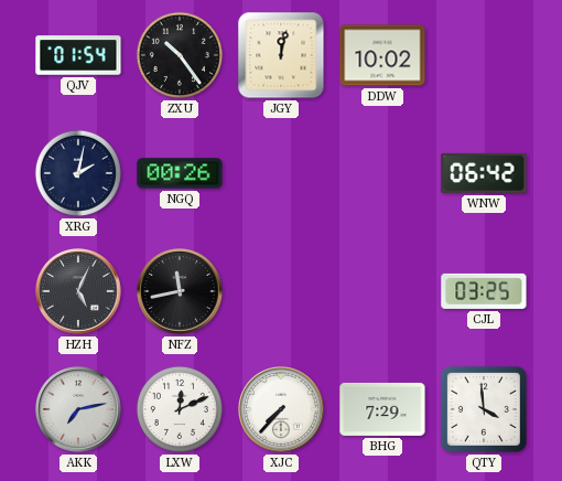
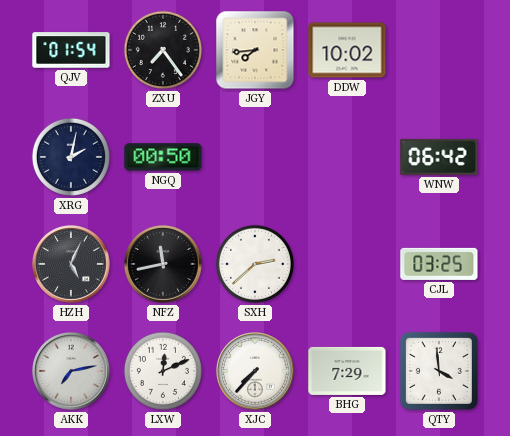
ZXU: 10:24 -> 7:24
JGY: 12:02 -> 7:44
NGQ: 00:26 -> 00:50
SXH: none -> 2:38
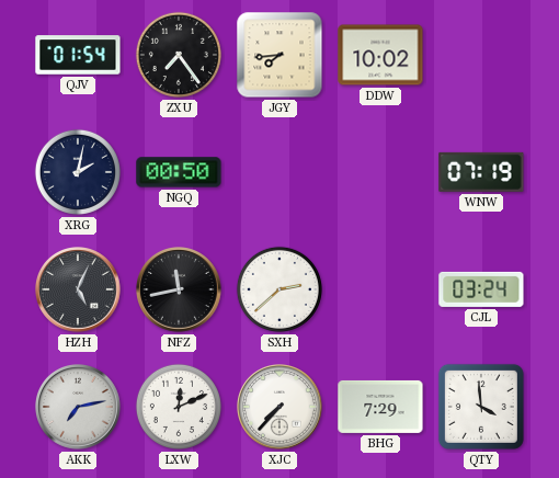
WNW: 06:42 -> 07:19
CJL: 03:25 -> 03:24
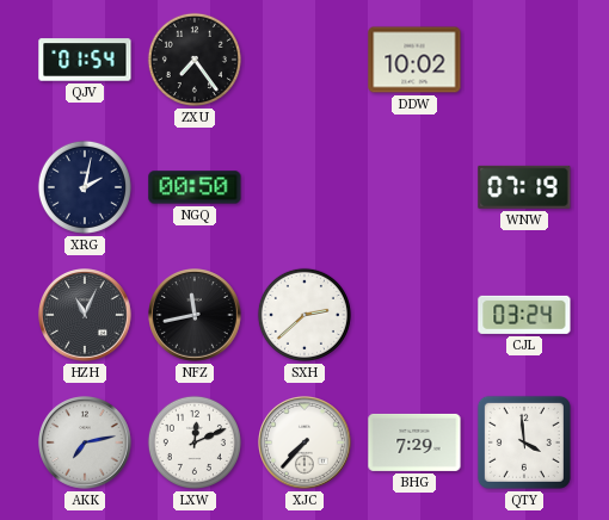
JGY: 7:44 -> none
HZH: 5:04 -> 11:04
